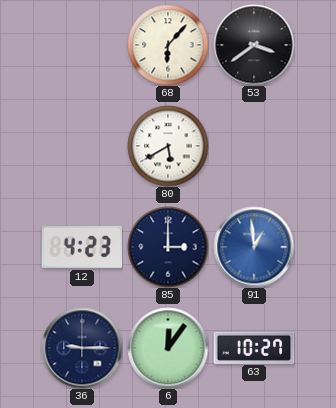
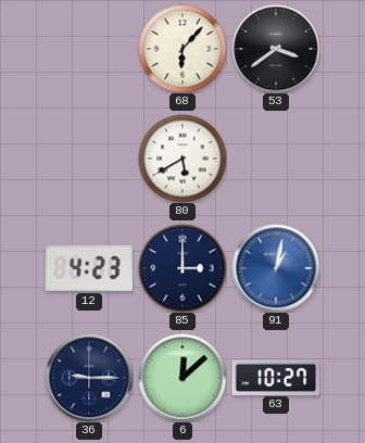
91: 12:59 -> 1:02
6: 12:06 -> 12:08
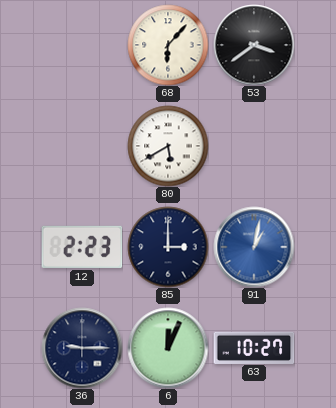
12: 4:23 -> 2:23
6: 12:08 -> 12:04
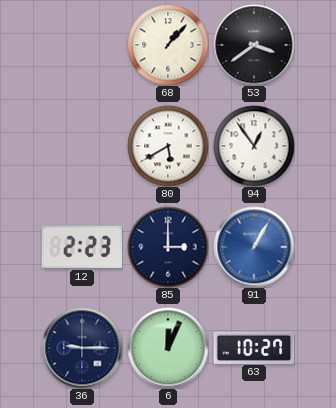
68: 6:07 -> 1:07
94: none -> 12:54
91: 1:02 -> 1:05
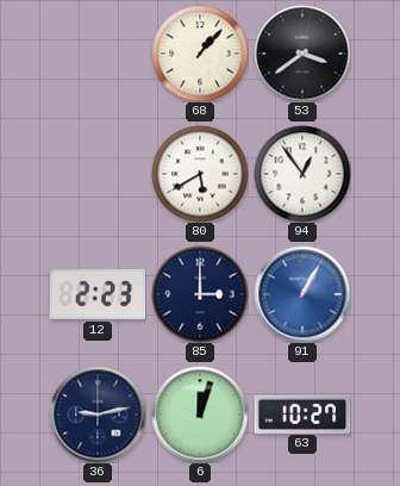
36: 9:15 -> 9:13
6: 12:04 -> 12:03
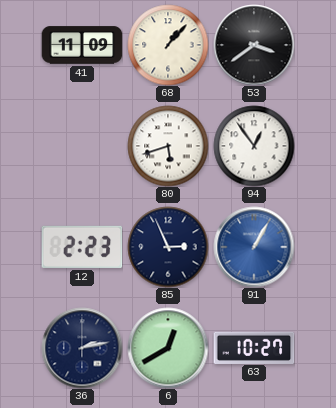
41: none -> 11:09
80: 5:40 -> 5:42
85: 3:00 -> 2:56
36: 9:13 -> 2:13
6: 12:03 -> 12:40
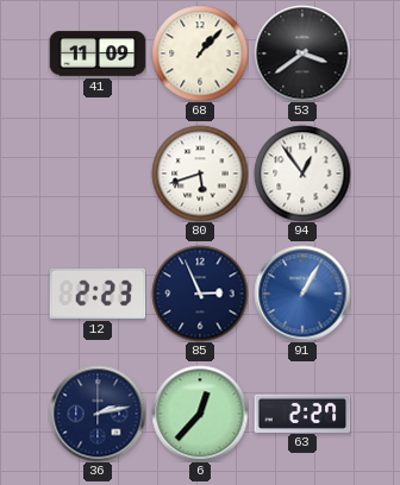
6: 12:40 -> 12:37
63: 10:27 -> 2:27
